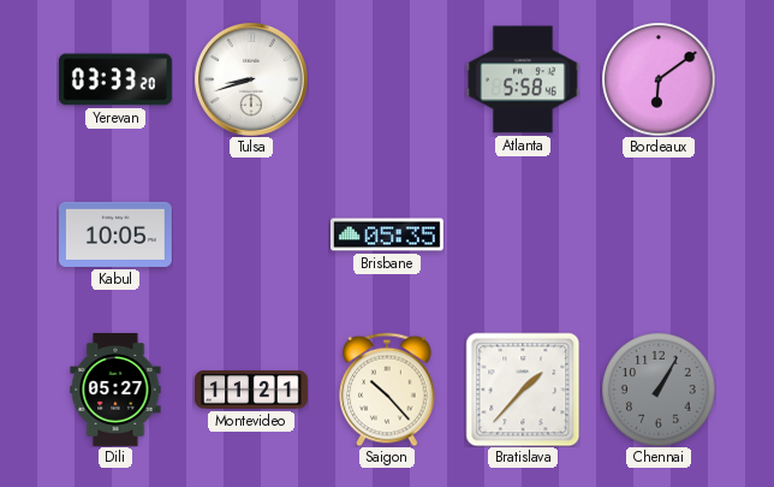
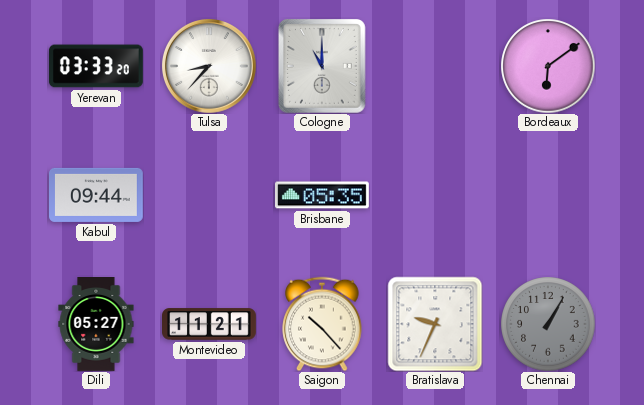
Tulsa: 8:42 -> 8:37
Cologne: none -> 11:00
Atlanta: 5:58 -> none
Kabul: 10:05 -> 09:44
Bratislava: 1:37 -> 9:34
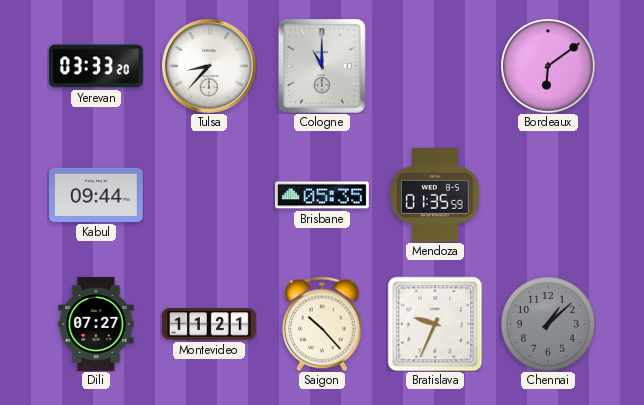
Mendoza: none -> 01:35
Dili: 05:27 -> 07:27
Chennai: 1:05 -> 1:08
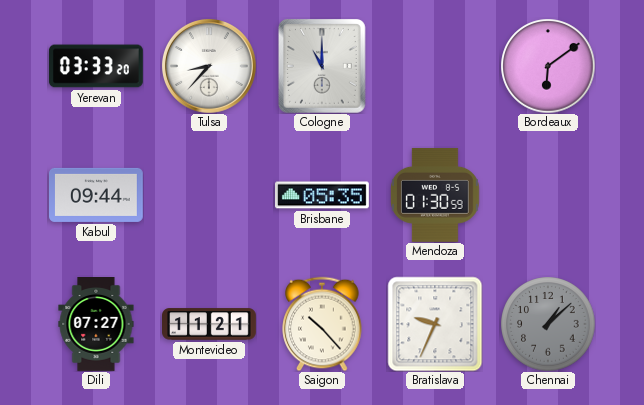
Mendoza: 01:35 -> 01:30
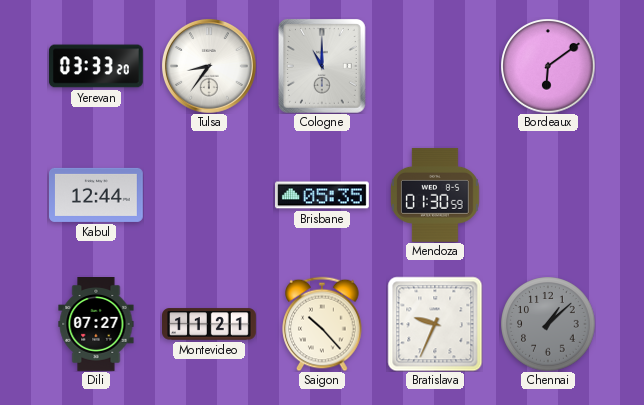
Tulsa: 8:37 -> 8:36
Kabul: 09:44 -> 12:44
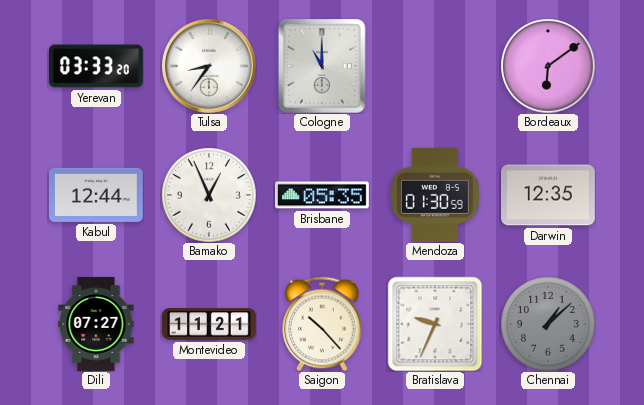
Bamako: none -> 12:56
Darwin: none -> 12:35
